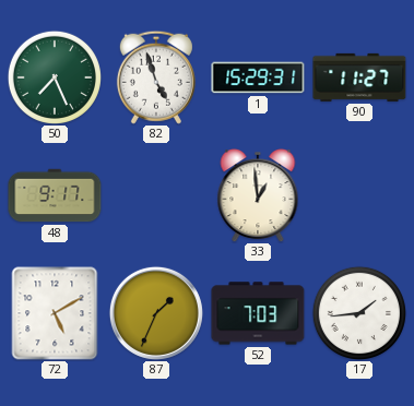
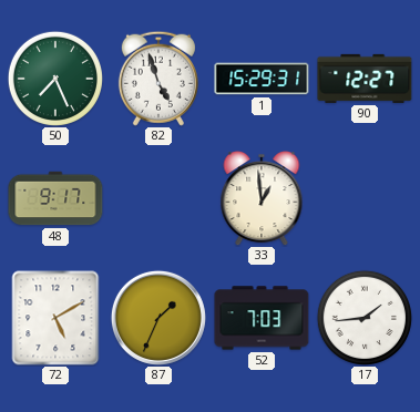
90: 11:27 -> 12:27
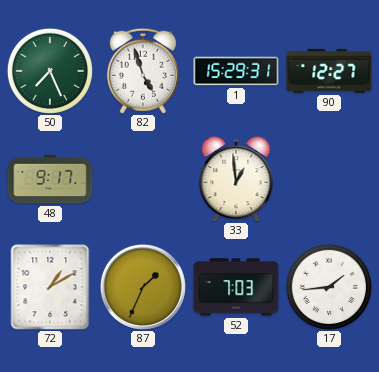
72: 5:10 -> 1:10
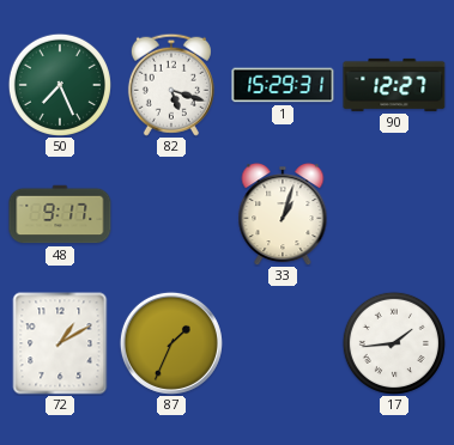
82: 4:57 -> 5:18
33: 12:59 -> 1:03
52: 7:03 -> none
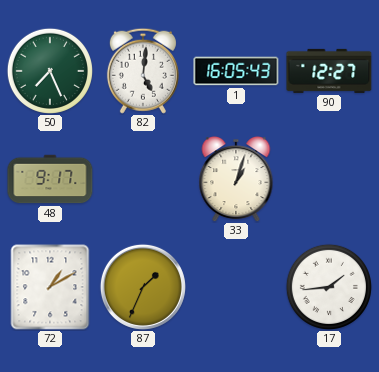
82: 5:18 -> 5:01
1: 15:29 -> 16:05
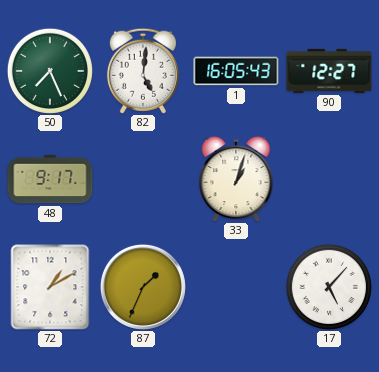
17: 1:44 -> 5:07
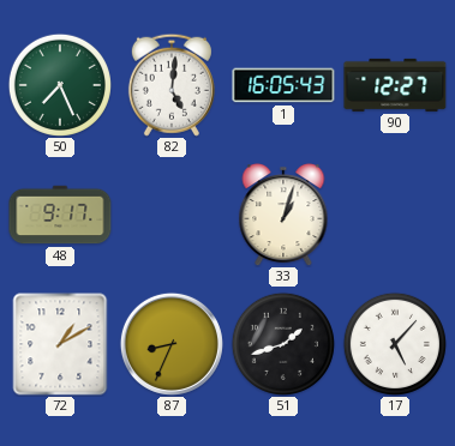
87: 1:34 -> 8:34
51: none -> 1:42
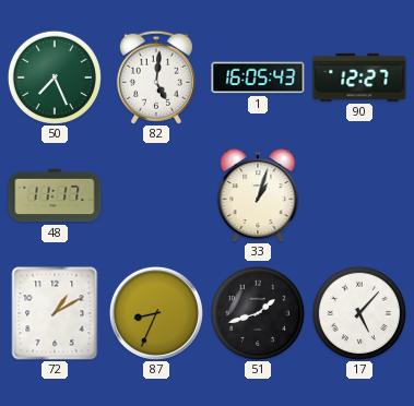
48: 9:17 -> 11:17
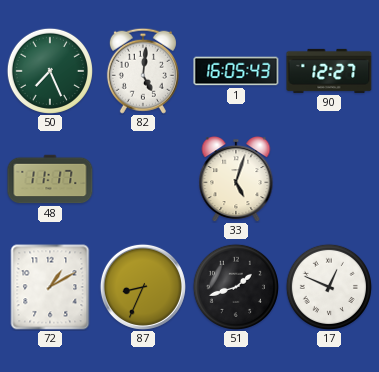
33: 1:03 -> 5:03
17: 5:07 -> 12:49
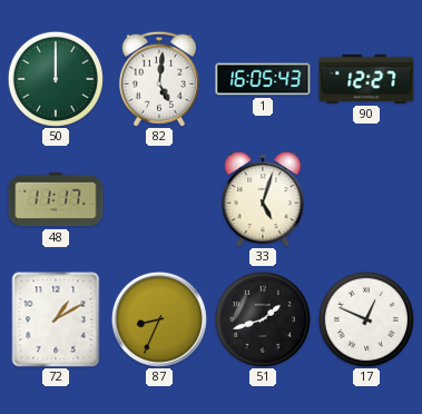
50: 7:26 -> 12:00
